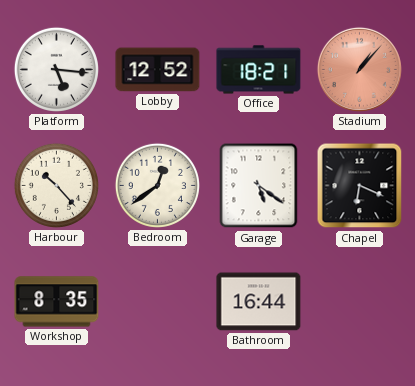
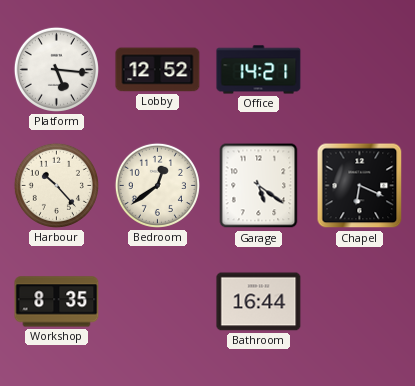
Office: 18:21 -> 14:21
Stadium: 1:07 -> none
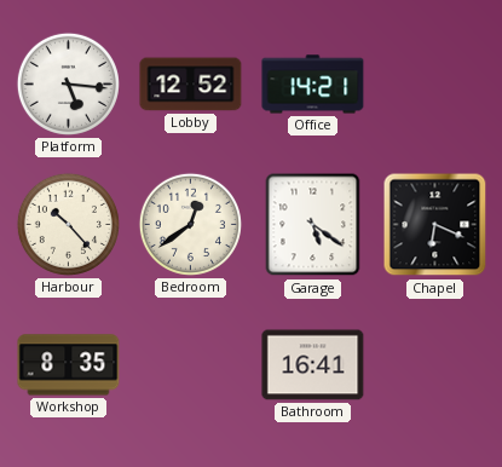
Bathroom: 16:44 -> 16:41
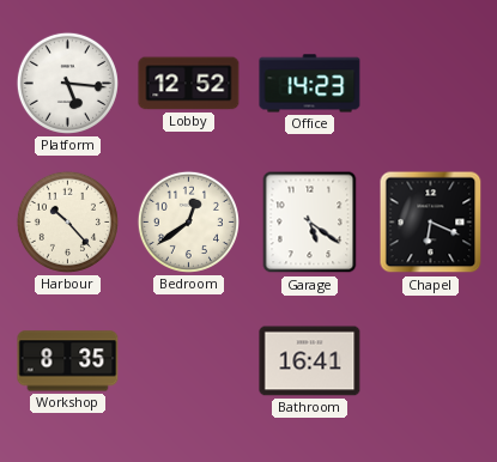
Office: 14:21 -> 14:23
